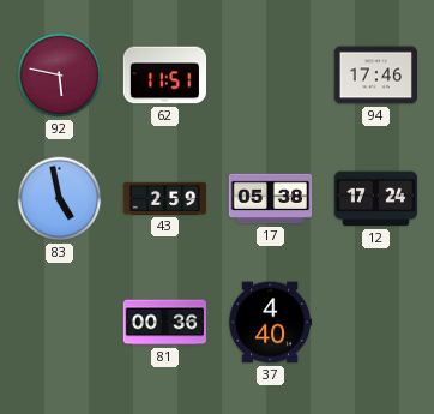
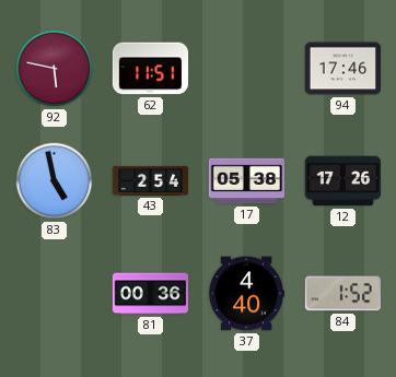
43: 2:59 -> 2:54
12: 17:24 -> 17:26
84: none -> 1:52
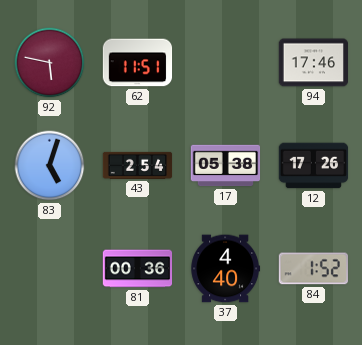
83: 4:58 -> 5:03
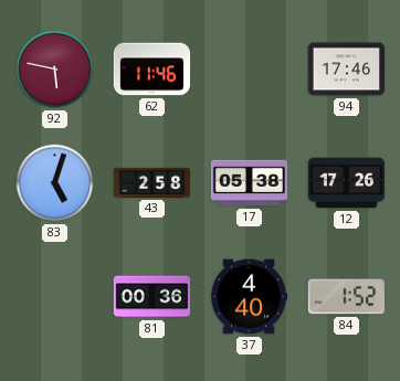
62: 11:51 -> 11:46
43: 2:54 -> 2:58
